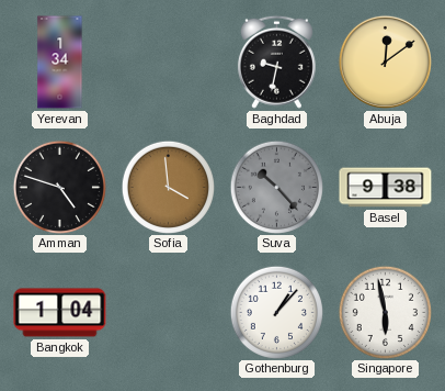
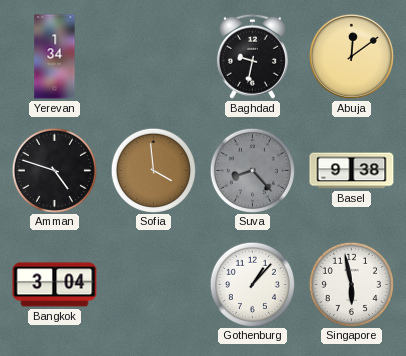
Suva: 10:23 -> 8:23
Bangkok: 1:04 -> 3:04
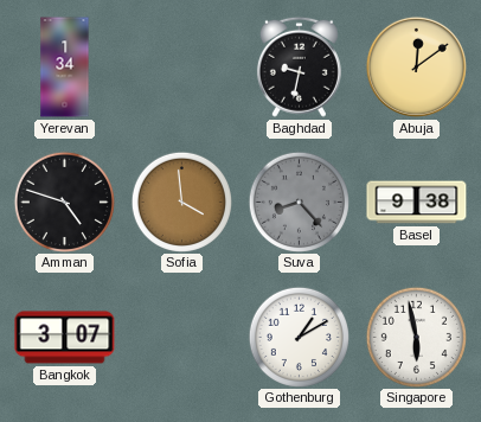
Bangkok: 3:04 -> 3:07
Gothenburg: 1:07 -> 1:10
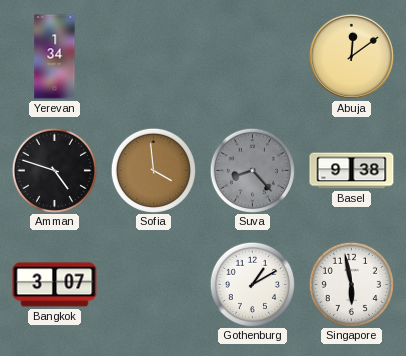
Baghdad: 9:32 -> none
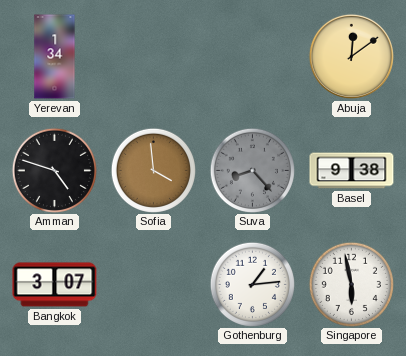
Gothenburg: 1:10 -> 1:14
